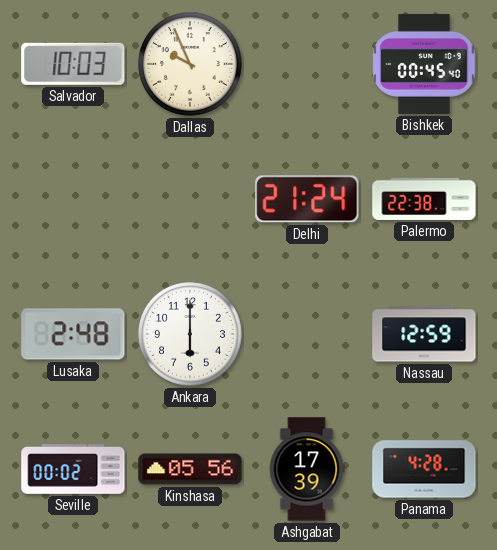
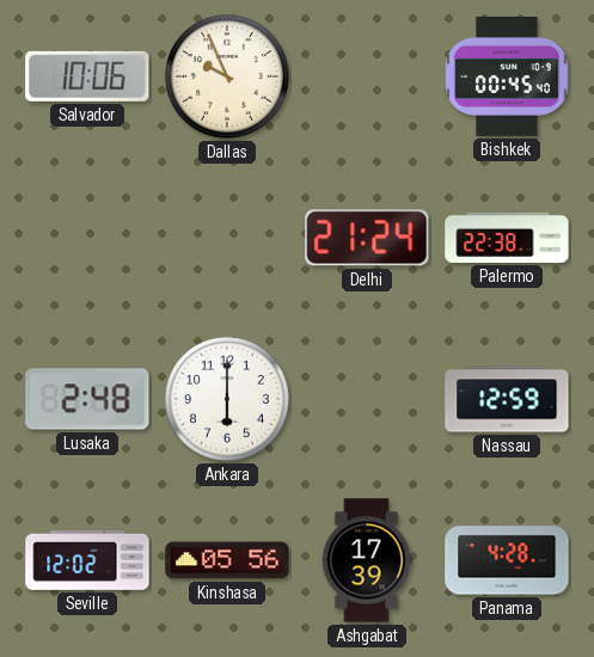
Salvador: 10:03 -> 10:06
Seville: 00:02 -> 12:02
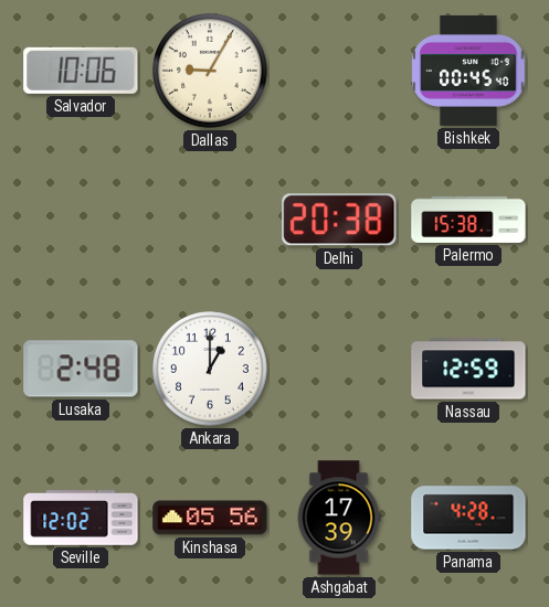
Dallas: 9:56 -> 9:05
Delhi: 21:24 -> 20:38
Palermo: 22:38 -> 15:38
Ankara: 6:00 -> 1:00
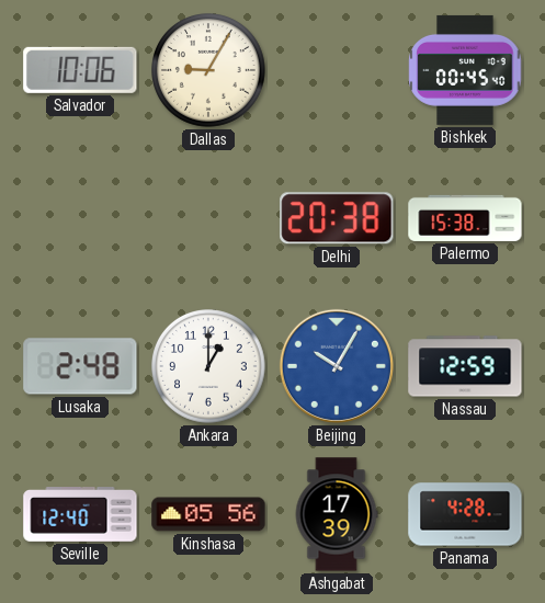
Beijing: none -> 10:05
Seville: 12:02 -> 12:40
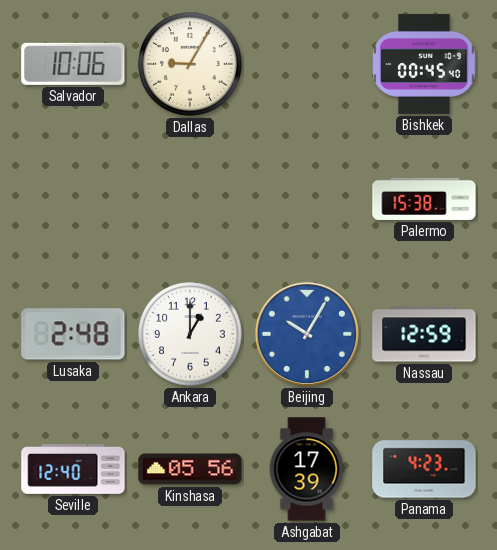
Delhi: 20:38 -> none
Panama: 4:28 -> 4:23
